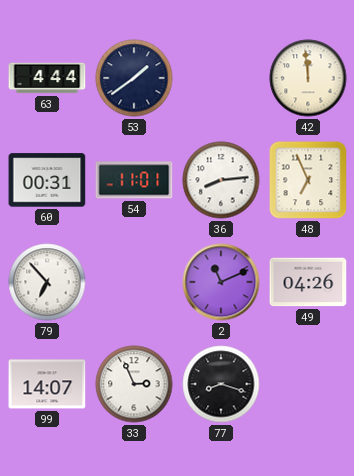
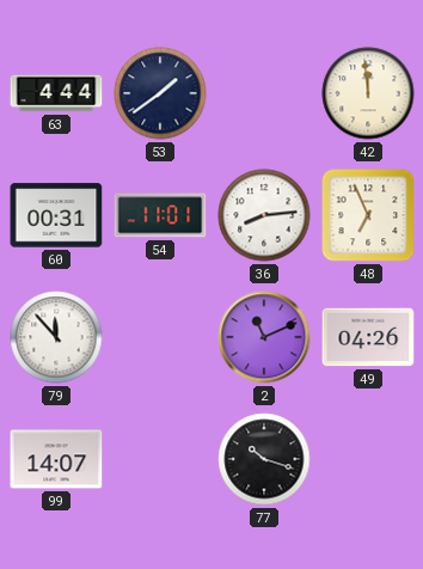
79: 6:53 -> 11:53
33: 2:56 -> none
77: 8:18 -> 10:18
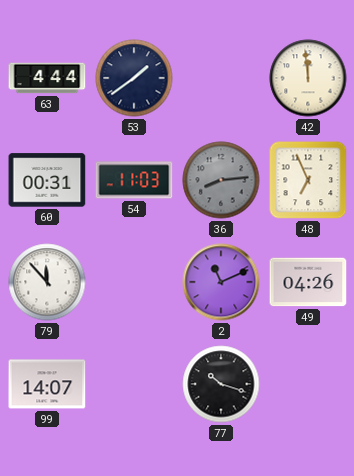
54: 11:01 -> 11:03
36 dial: white -> grey
